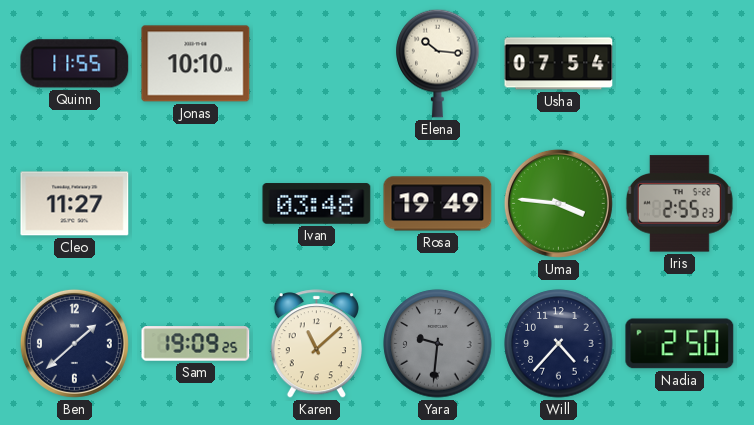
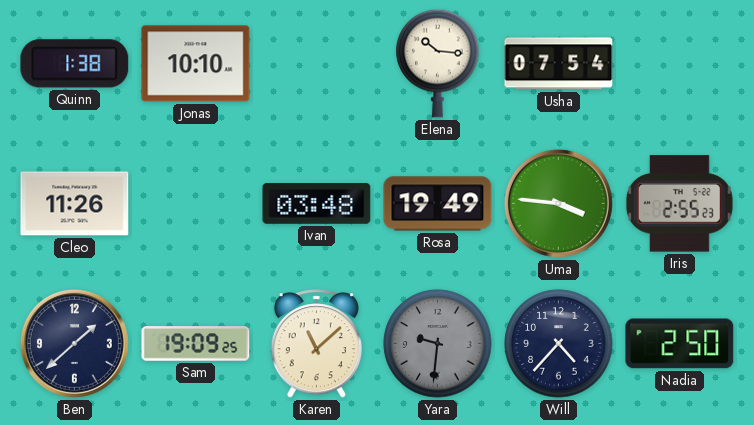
Quinn: 11:55 -> 1:38
Cleo: 11:27 -> 11:26
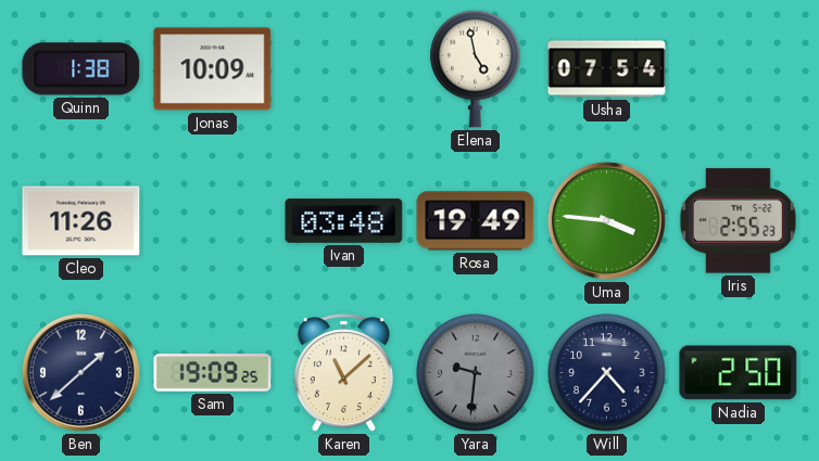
Jonas: 10:10 -> 10:09
Elena: 10:16 -> 4:58
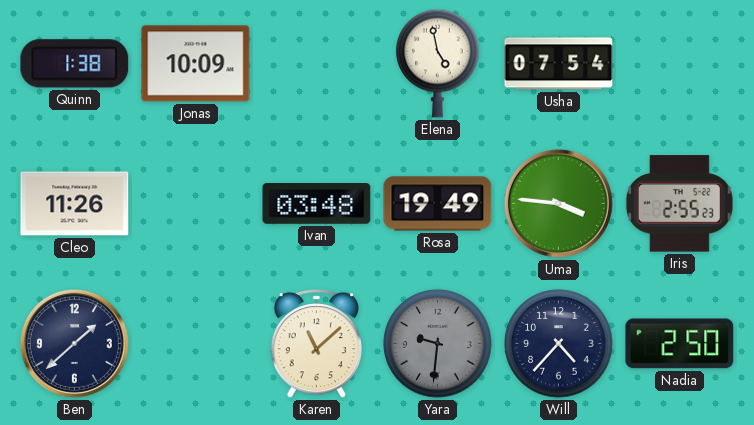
Sam: 19:09 -> none
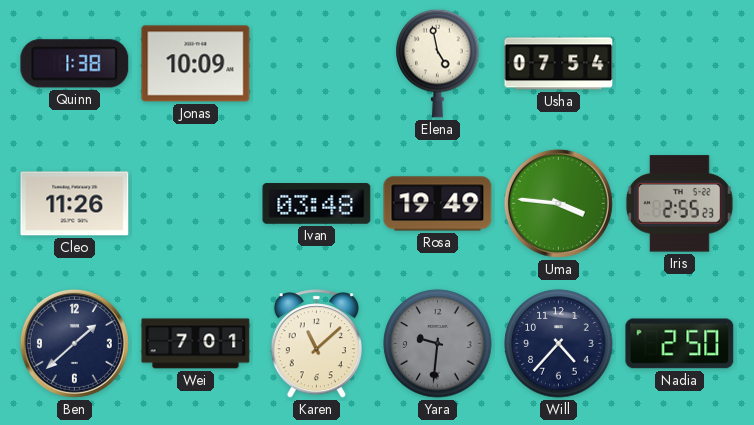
Wei: none -> 7:01
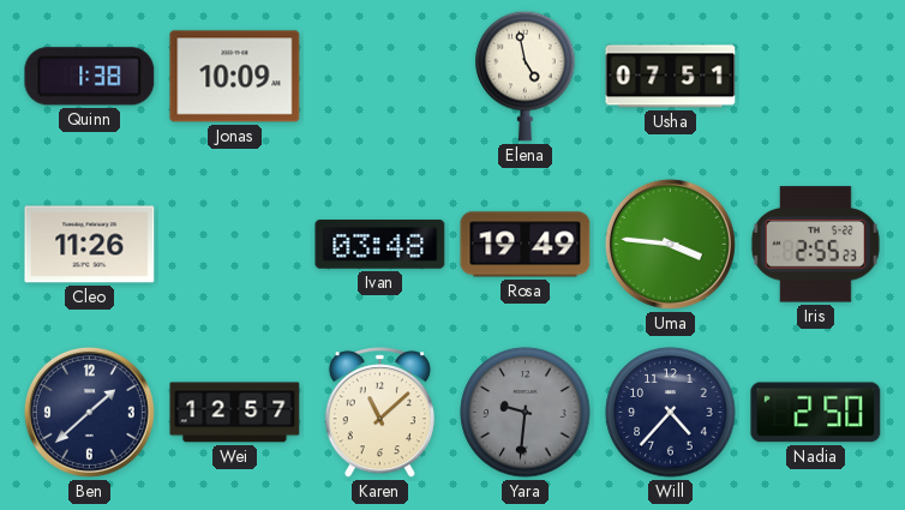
Usha: 07:54 -> 07:51
Wei: 7:01 -> 12:57
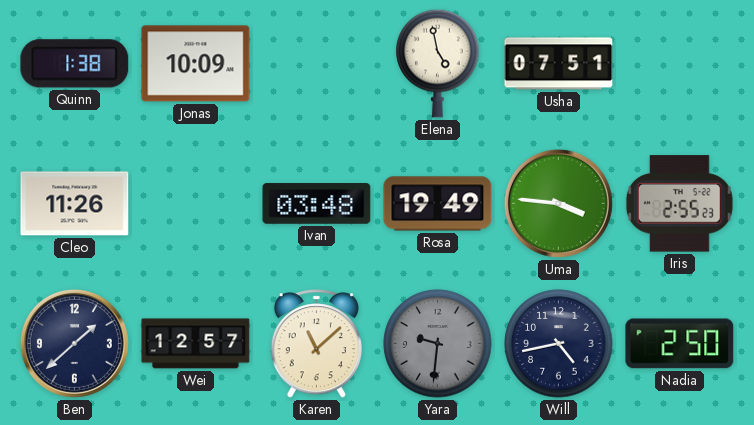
Will: 4:37 -> 4:43
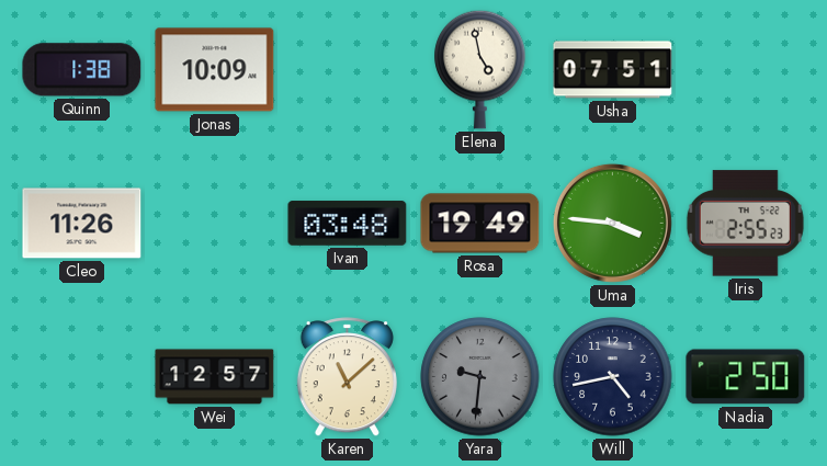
Ben: 1:38 -> none
